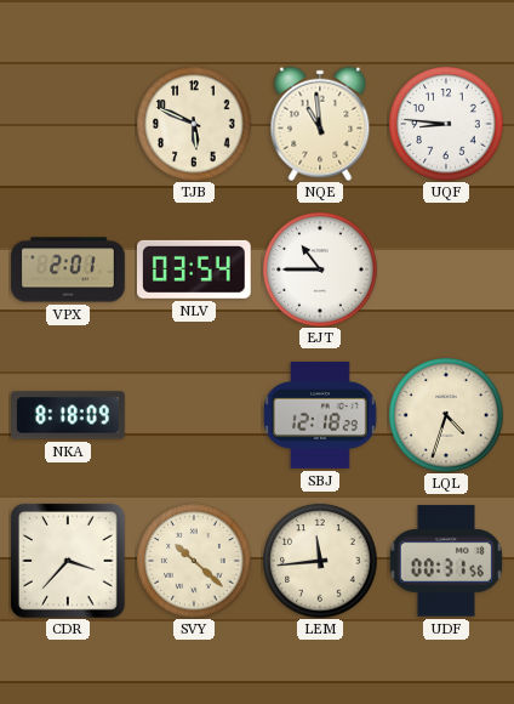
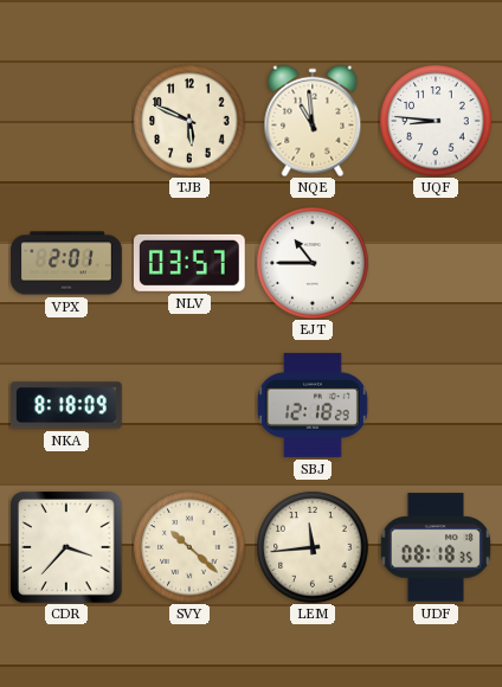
NLV: 03:54 -> 03:57
LQL: 4:33 -> none
UDF: 00:31 -> 08:18
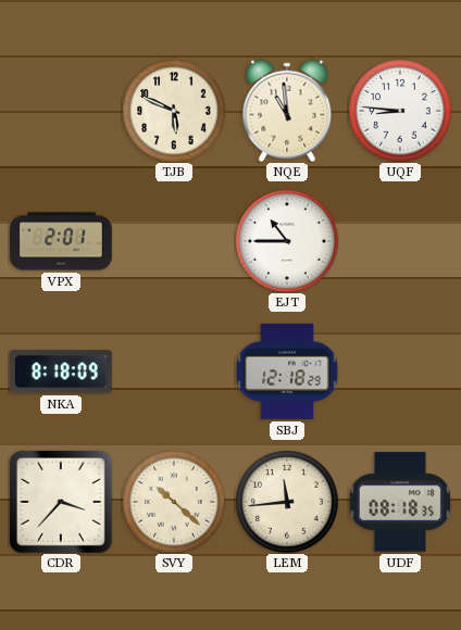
NLV: 03:57 -> none
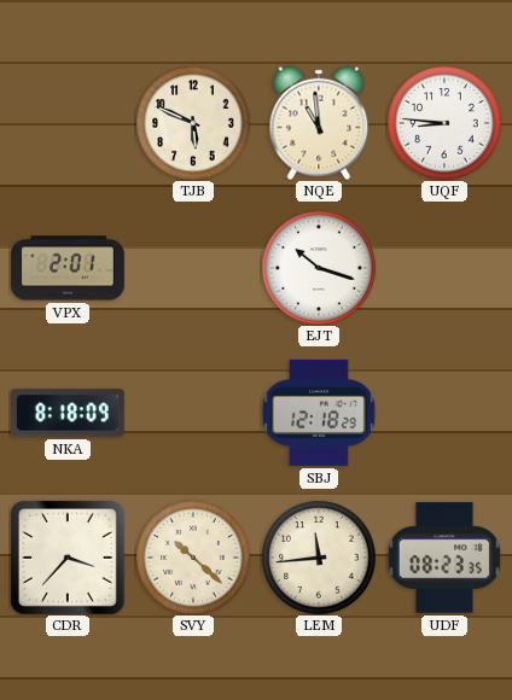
EJT: 10:45 -> 10:18
UDF: 08:18 -> 08:23
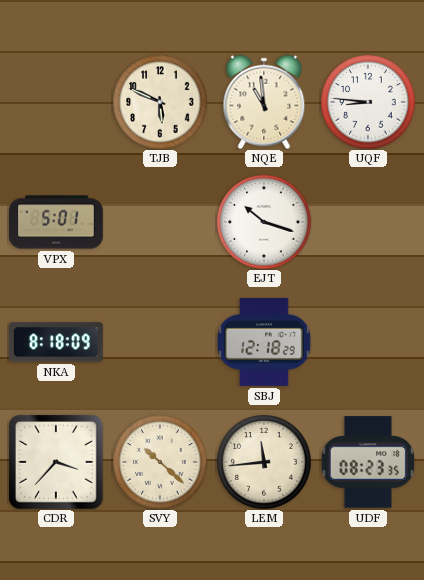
VPX: 2:01 -> 5:01
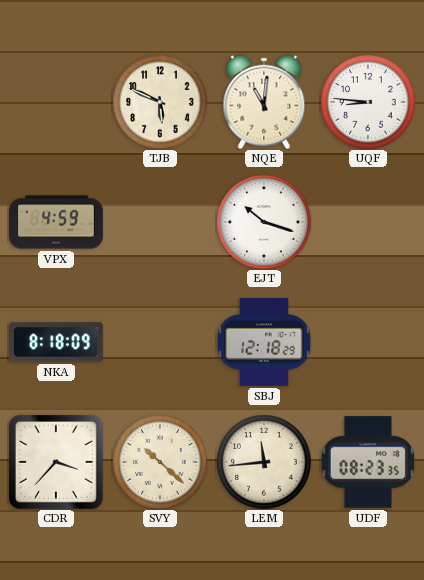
NQE: 10:59 -> 11:01
VPX: 5:01 -> 4:59
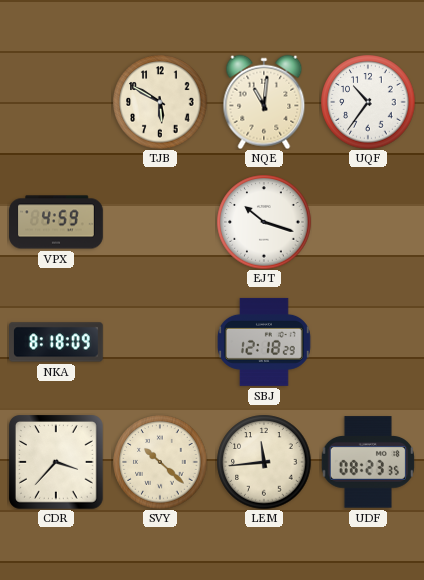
TJB: 5:49 -> 5:50
UQF: 8:46 -> 10:36
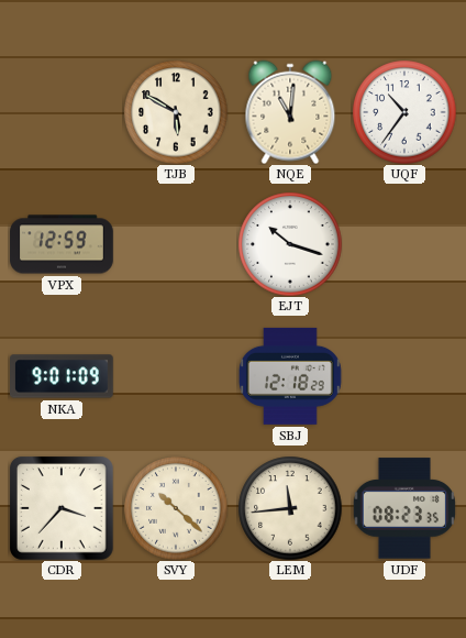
VPX: 4:59 -> 12:59
NKA: 8:18 -> 9:01
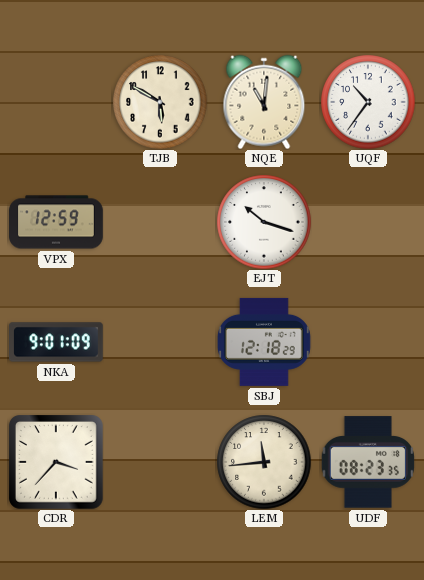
SVY: 10:22 -> none
